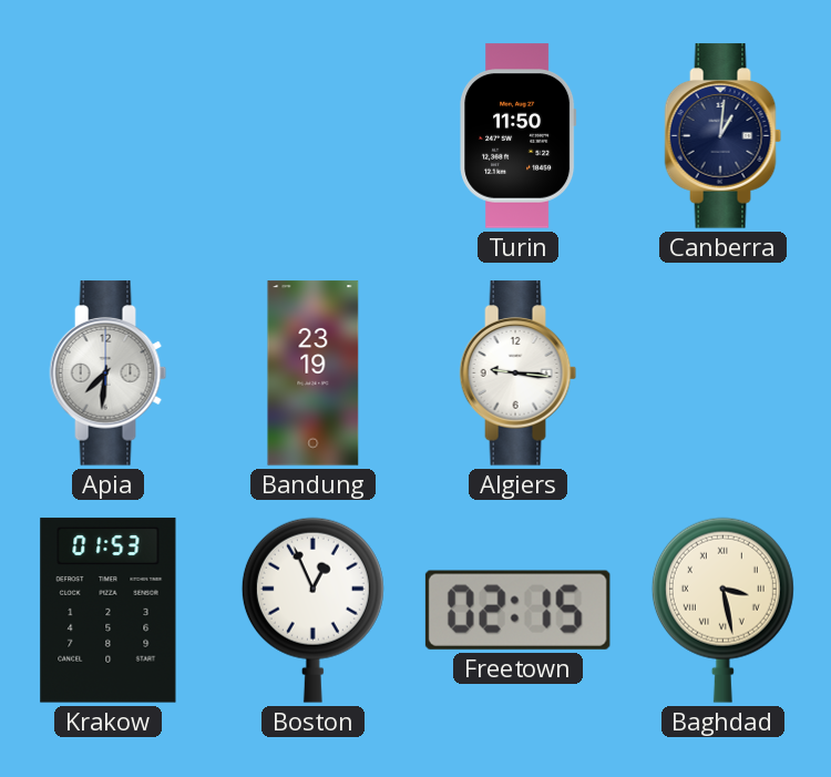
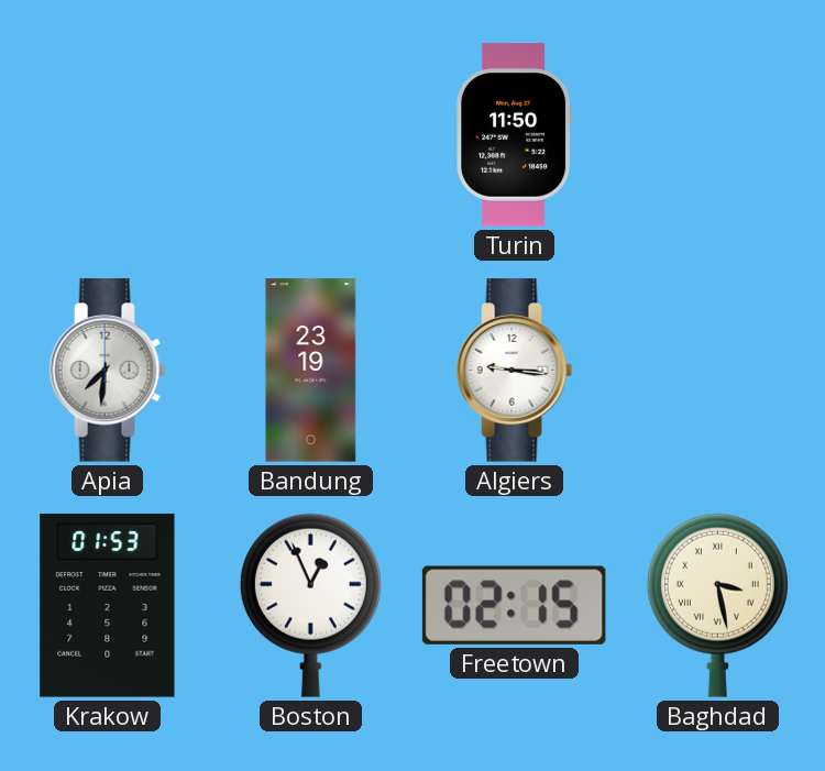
Canberra: 1:01 -> none
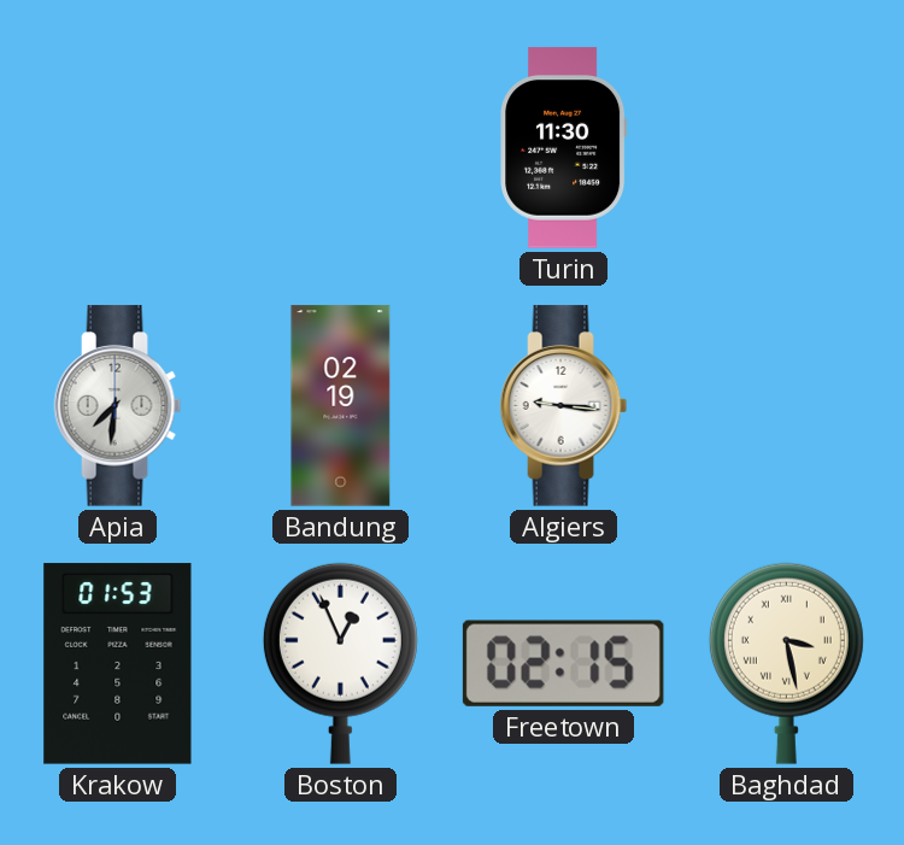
Turin: 11:50 -> 11:30
Bandung: 23:19 -> 02:19
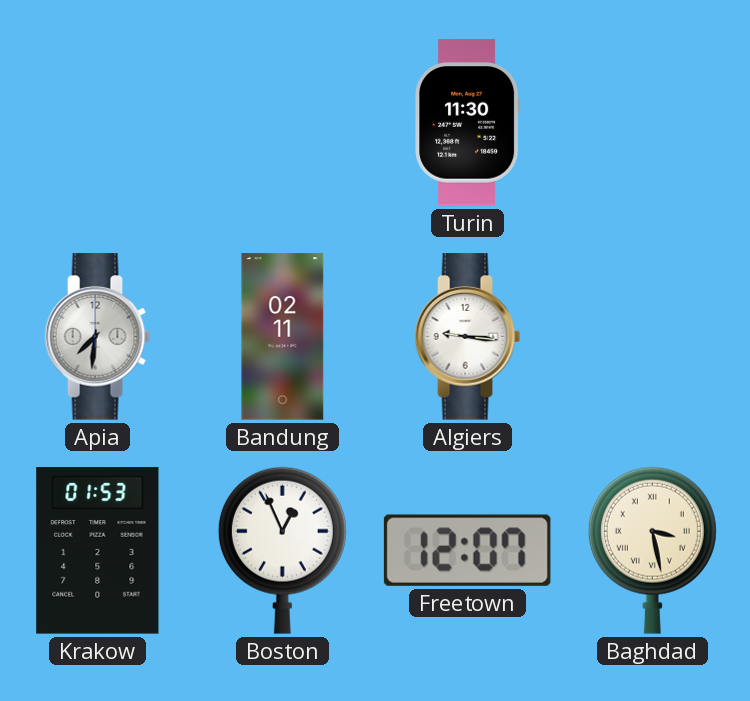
Bandung: 02:19 -> 02:11
Freetown: 02:15 -> 12:07
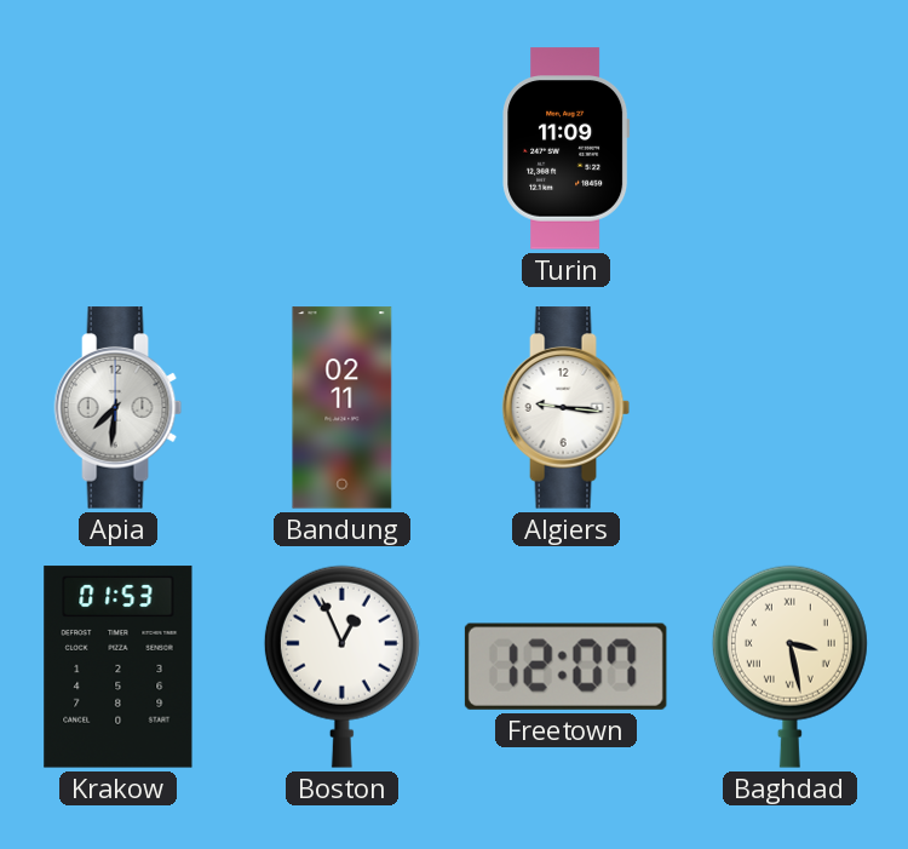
Turin: 11:30 -> 11:09
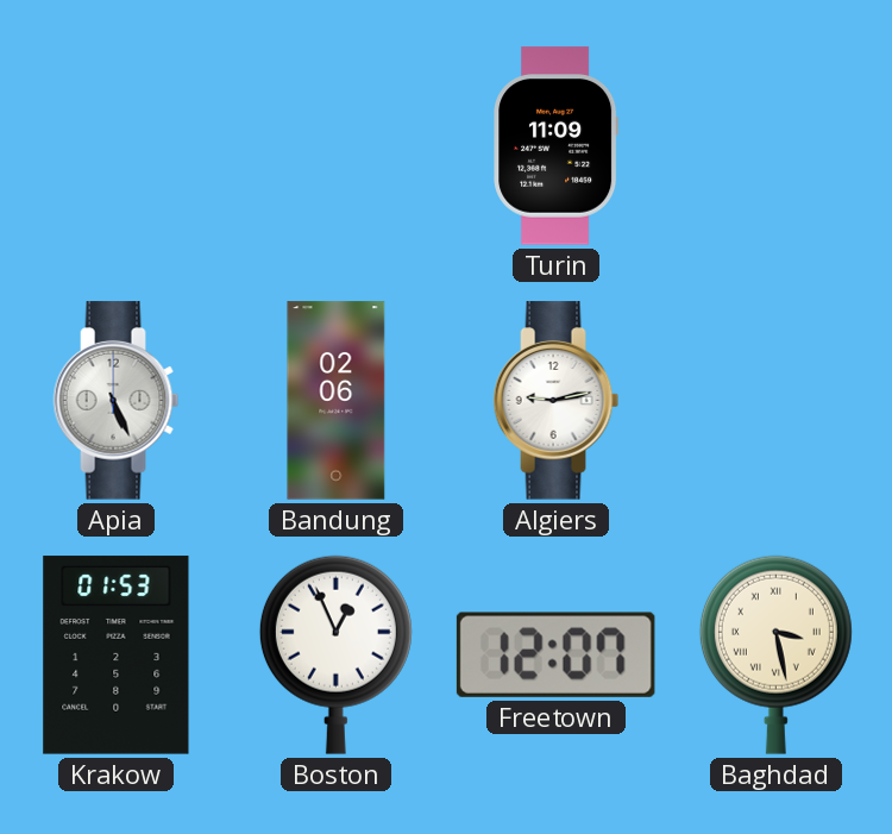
Apia: 7:31 -> 5:26
Bandung: 02:11 -> 02:06
Algiers: 9:16 -> 9:13
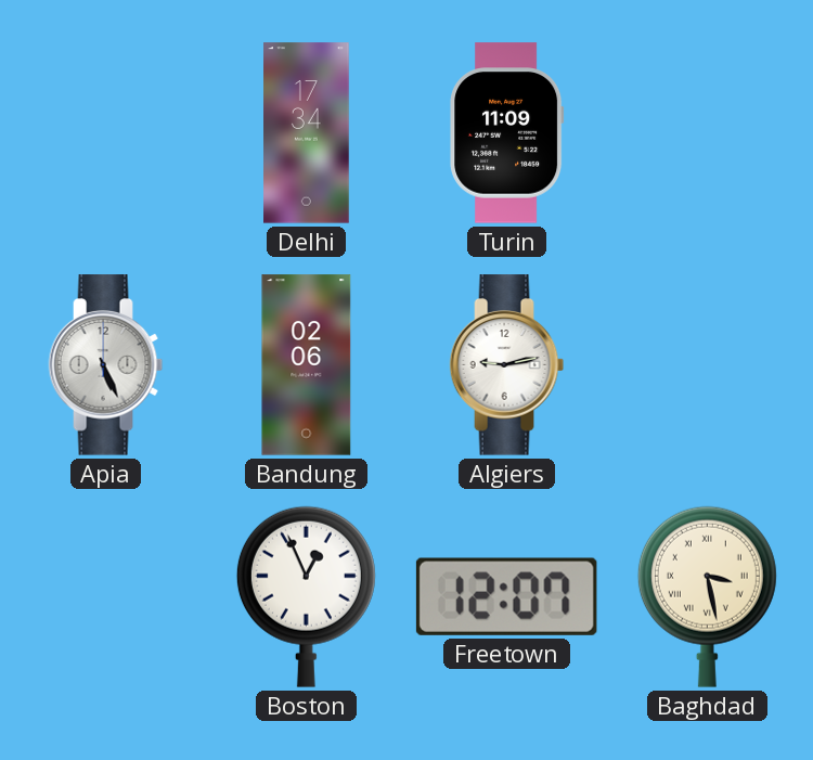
Delhi: none -> 17:34
Krakow: 01:53 -> none
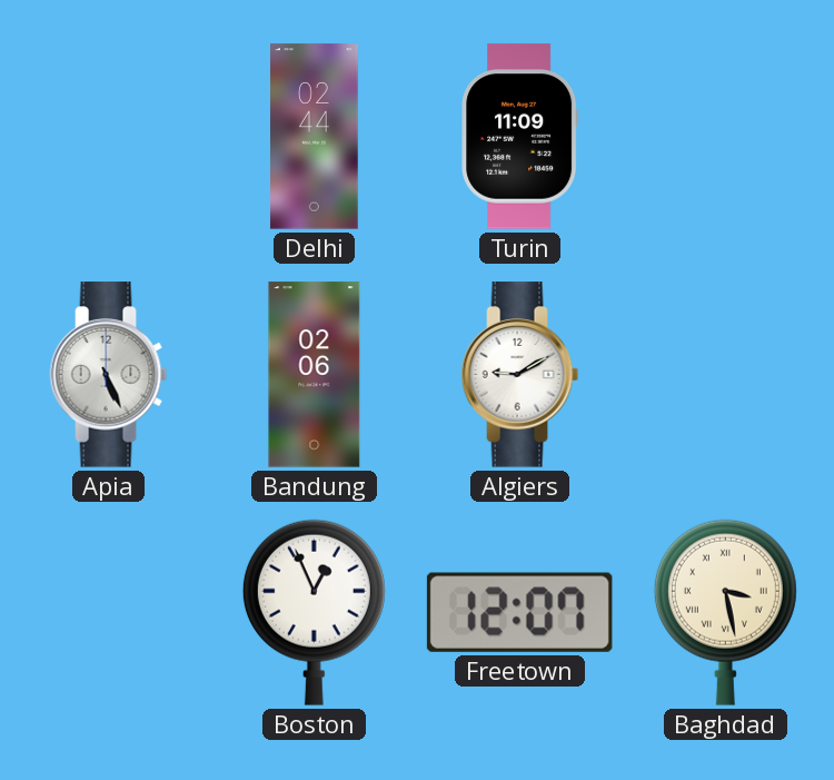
Delhi: 17:34 -> 02:44
Algiers: 9:13 -> 9:10
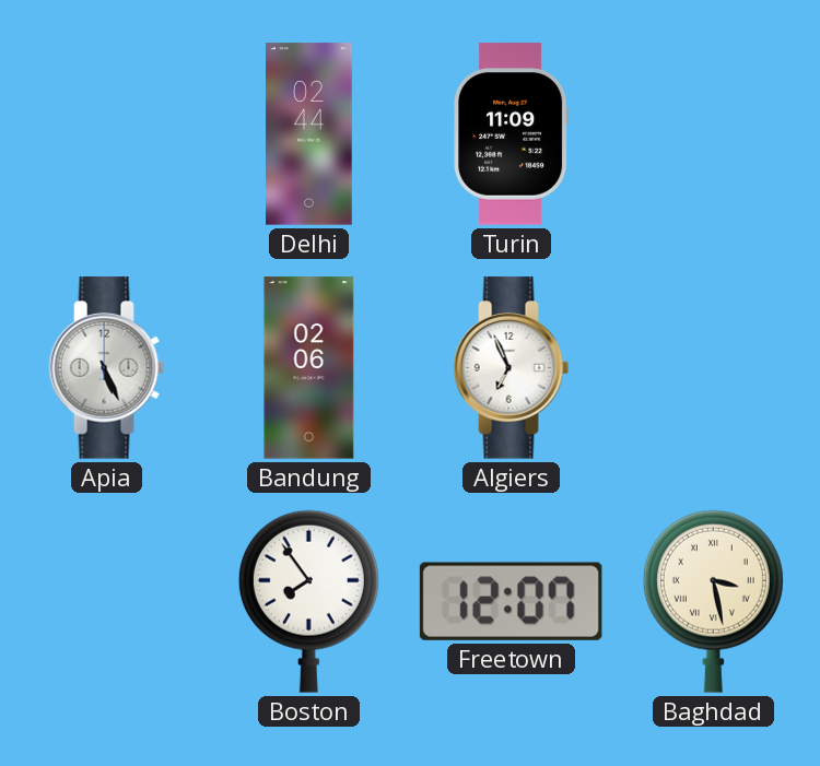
Algiers: 9:10 -> 6:56
Boston: 12:56 -> 7:54
